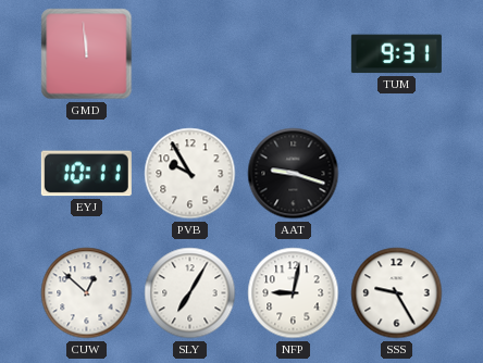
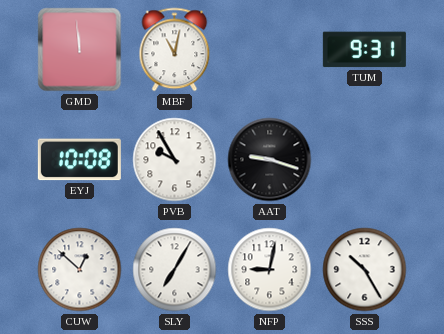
MBF: none -> 11:02
EYJ: 10:11 -> 10:08
SSS: 9:25 -> 10:25
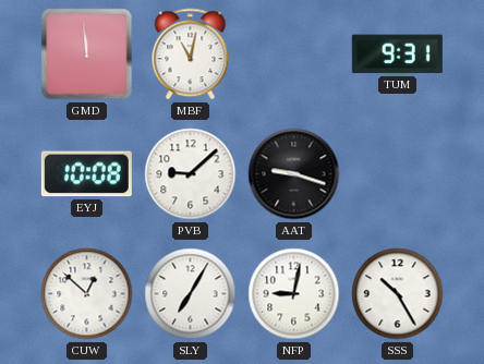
PVB: 9:55 -> 9:08
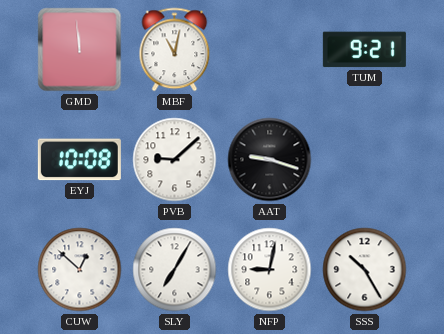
TUM: 9:31 -> 9:21
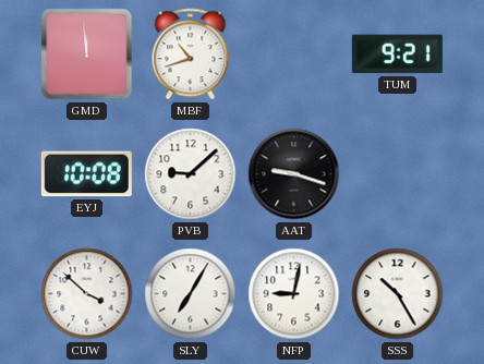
MBF: 11:02 -> 10:42
CUW: 12:52 -> 3:52
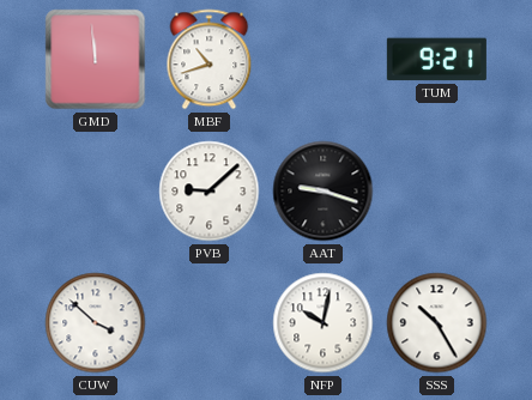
EYJ: 10:08 -> none
SLY: 7:05 -> none
NFP: 9:02 -> 10:02
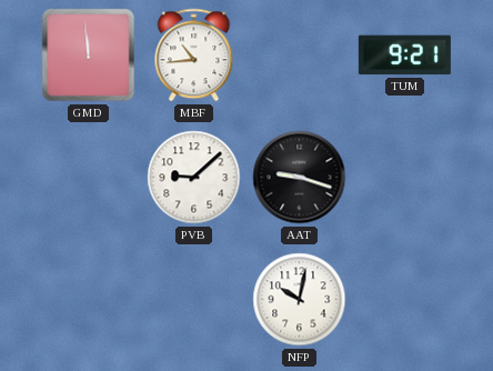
MBF: 10:42 -> 10:44
CUW: 3:52 -> none
SSS: 10:25 -> none
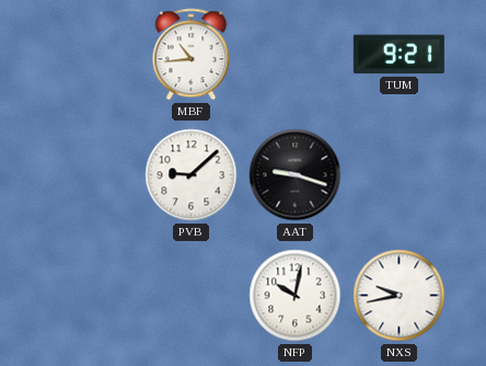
GMD: 11:59 -> none
NXS: none -> 9:43
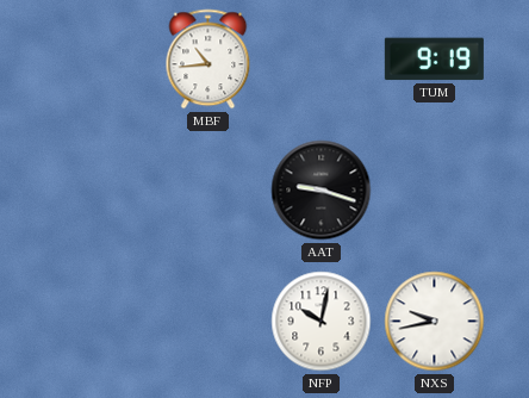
TUM: 9:21 -> 9:19
PVB: 9:08 -> none
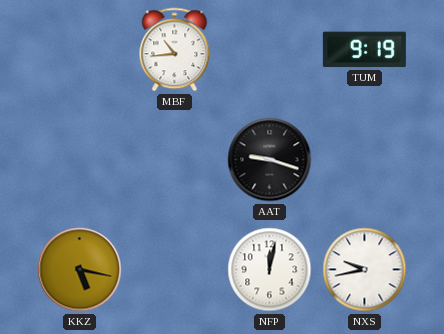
KKZ: none -> 5:17
NFP: 10:02 -> 12:02
